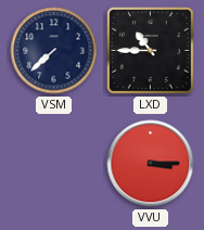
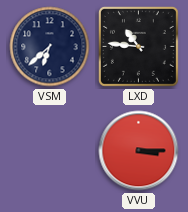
VSM: 7:38 -> 6:38
LXD: 10:45 -> 10:46
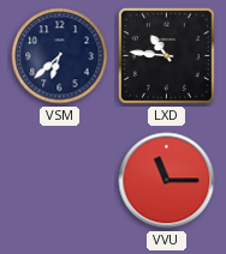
VVU: 3:15 -> 11:15
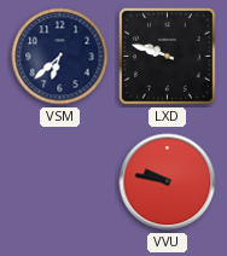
LXD: 10:46 -> 9:48
VVU: 11:15 -> 9:47
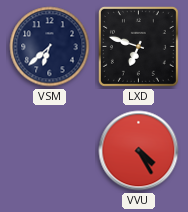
LXD: 9:48 -> 6:48
VVU: 9:47 -> 4:25
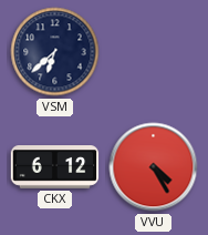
LXD: 6:48 -> none
CKX: none -> 6:12
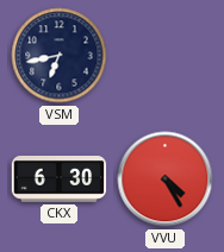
VSM: 6:38 -> 6:43
CKX: 6:12 -> 6:30
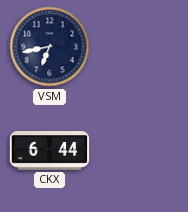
CKX: 6:30 -> 6:44
VVU: 4:25 -> none
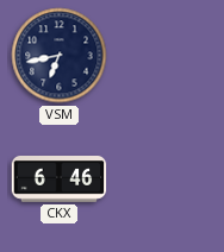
CKX: 6:44 -> 6:46
